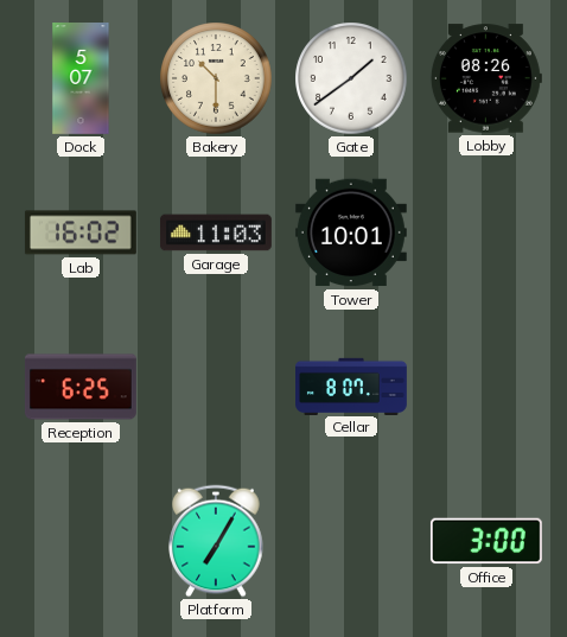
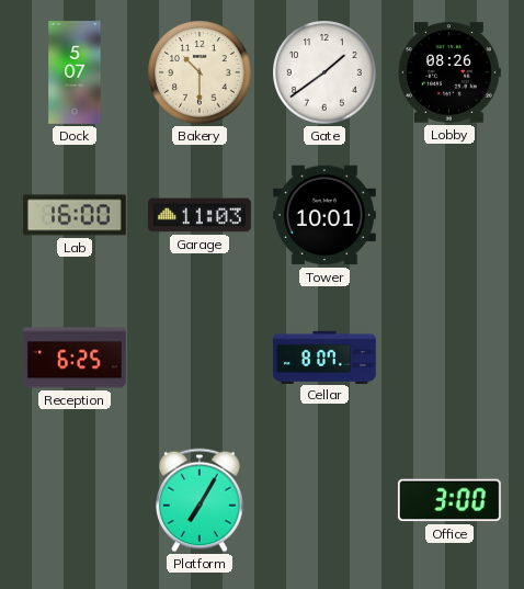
Lab: 16:02 -> 16:00
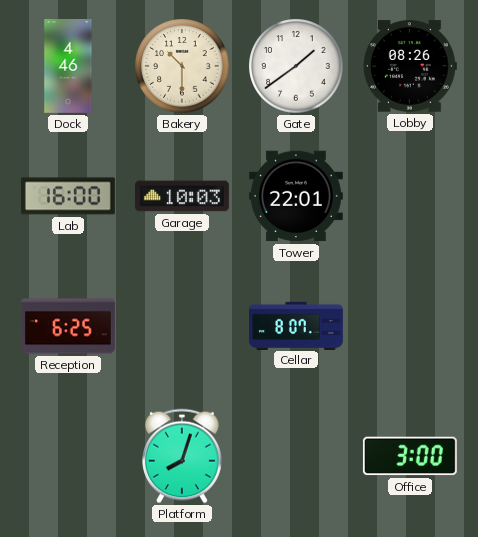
Dock: 5:07 -> 4:46
Garage: 11:03 -> 10:03
Tower: 10:01 -> 22:01
Platform: 7:05 -> 8:03
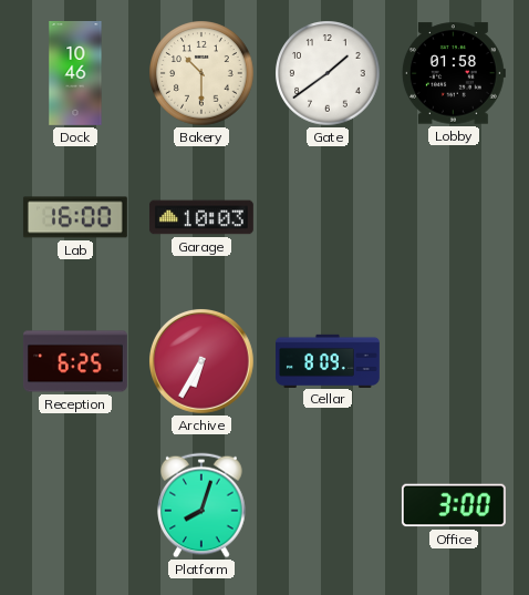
Dock: 4:46 -> 10:46
Lobby: 08:26 -> 01:58
Tower: 22:01 -> none
Archive: none -> 6:35
Cellar: 8:07 -> 8:09
